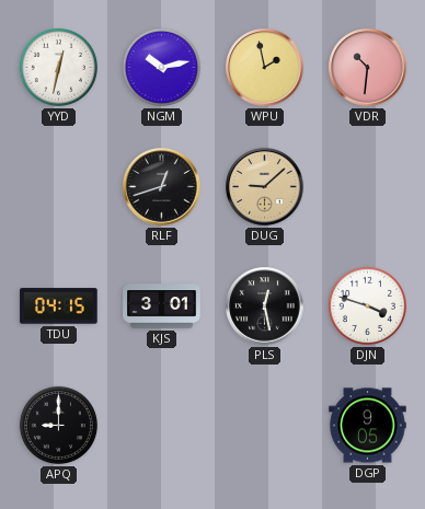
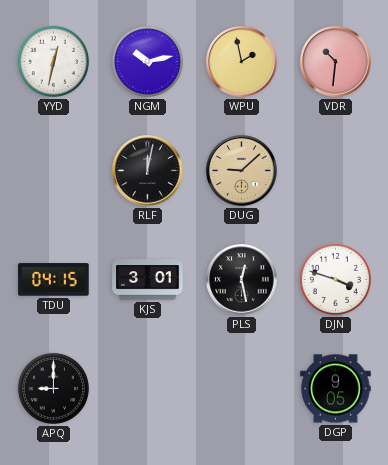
RLF: 12:42 -> 12:02
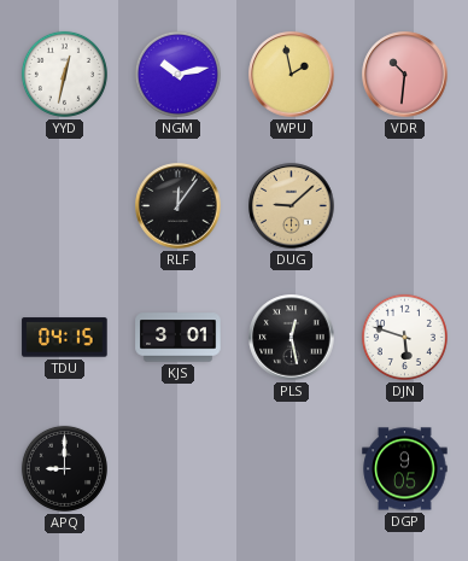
RLF: 12:02 -> 12:06
DJN: 3:48 -> 5:48
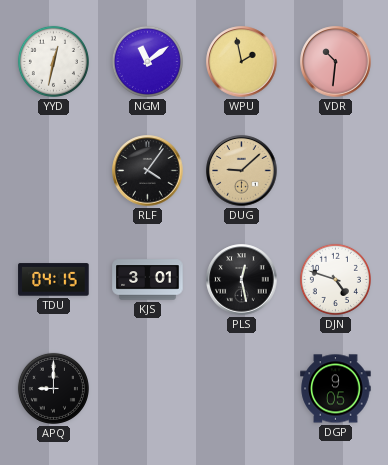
NGM: 10:13 -> 11:09
RLF: 12:06 -> 4:06
DJN: 5:48 -> 4:48
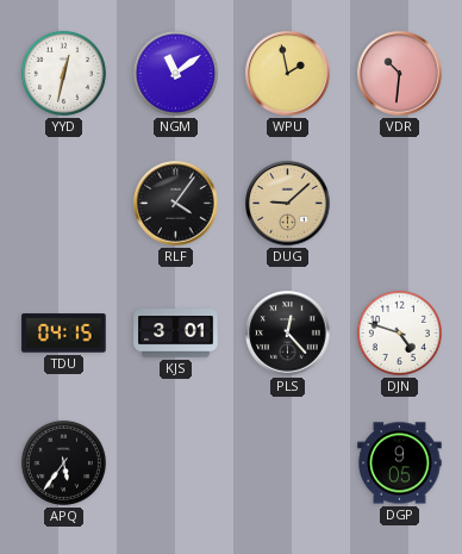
PLS: 12:28 -> 12:23
APQ: 9:00 -> 5:36
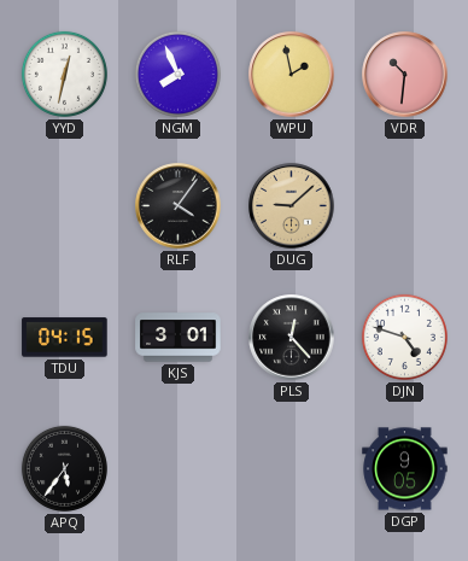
NGM: 11:09 -> 7:56
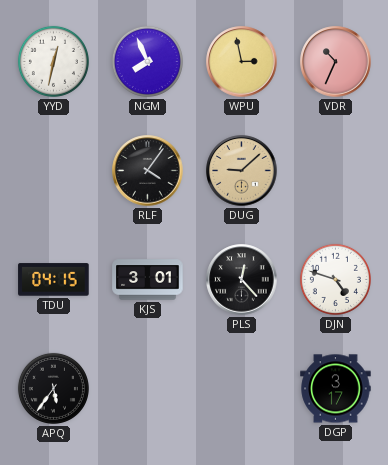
WPU: 1:58 -> 2:58
VDR: 10:31 -> 10:34
DGP: 9:05 -> 3:17
